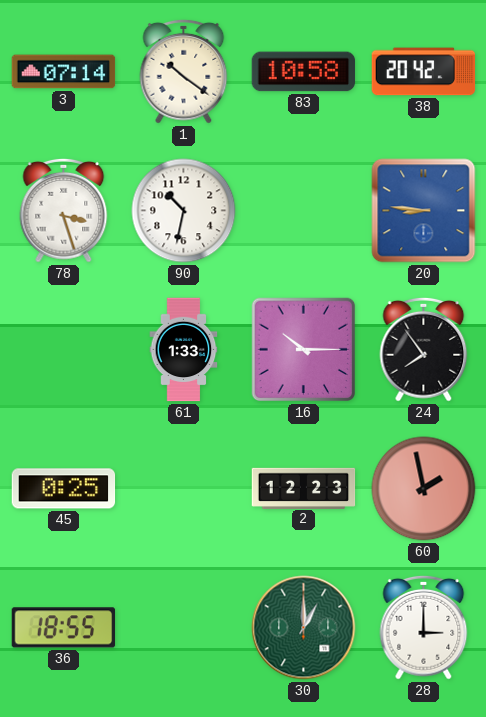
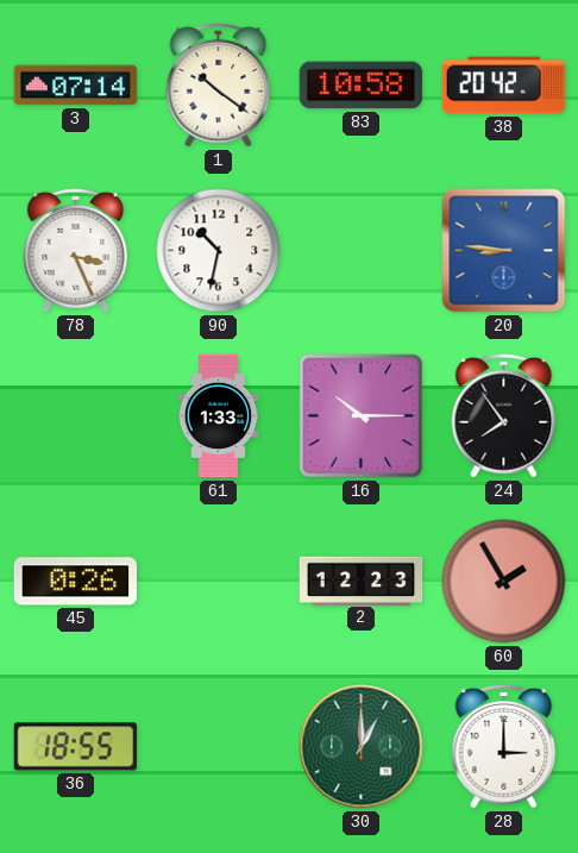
78: 3:27 -> 3:26
45: 0:25 -> 0:26
60: 1:58 -> 1:55
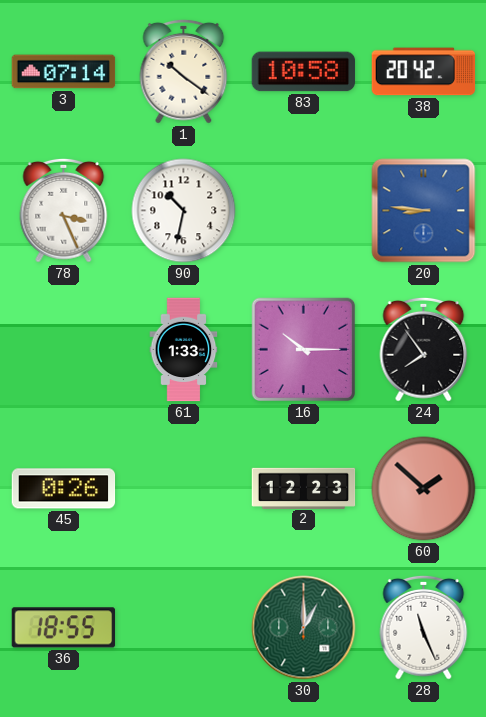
60: 1:55 -> 1:52
28: 3:00 -> 11:26
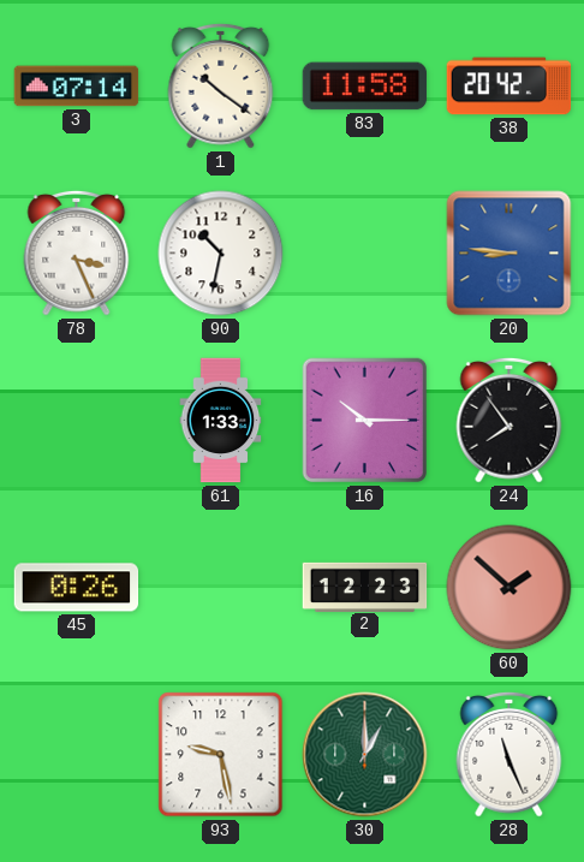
83: 10:58 -> 11:58
36: 18:55 -> none
93: none -> 9:28
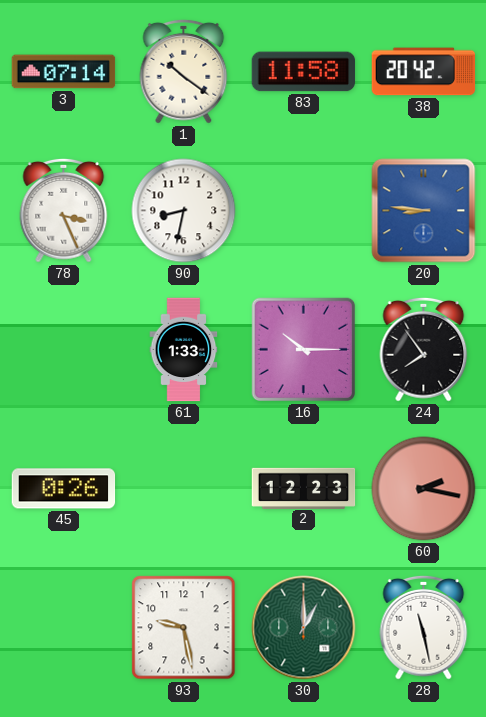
90: 10:32 -> 8:32
60: 1:52 -> 2:17
28: 11:26 -> 11:28
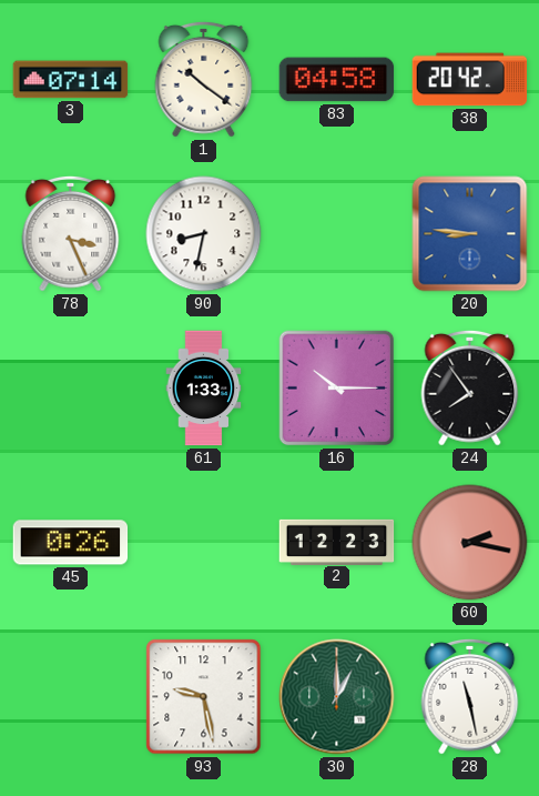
83: 11:58 -> 04:58
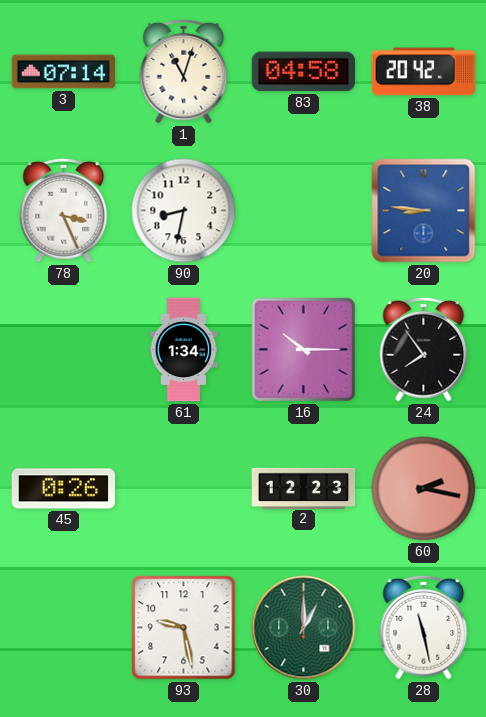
1: 10:21 -> 11:03
61: 1:33 -> 1:34
